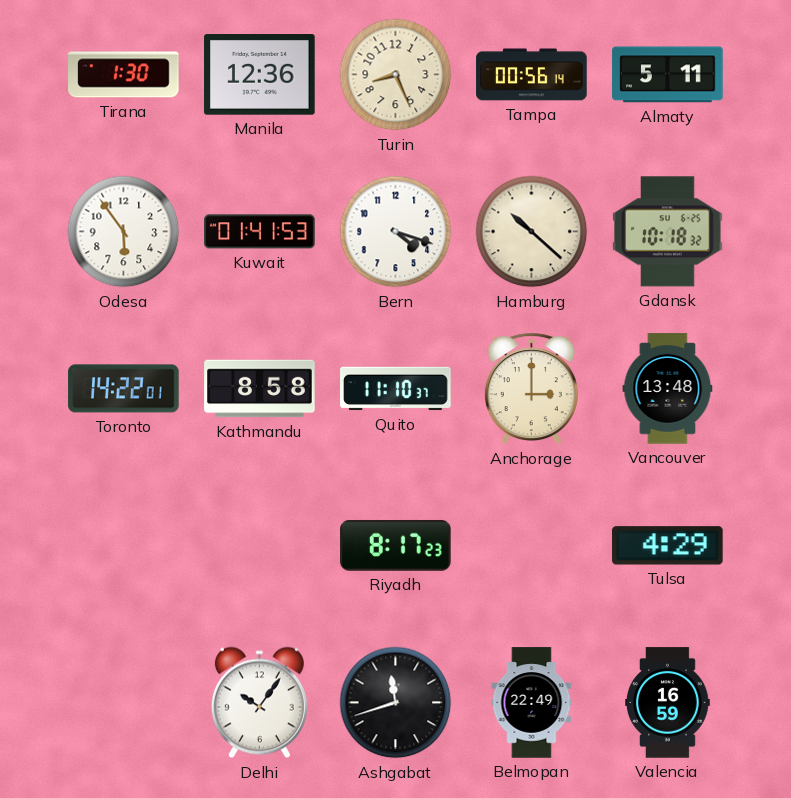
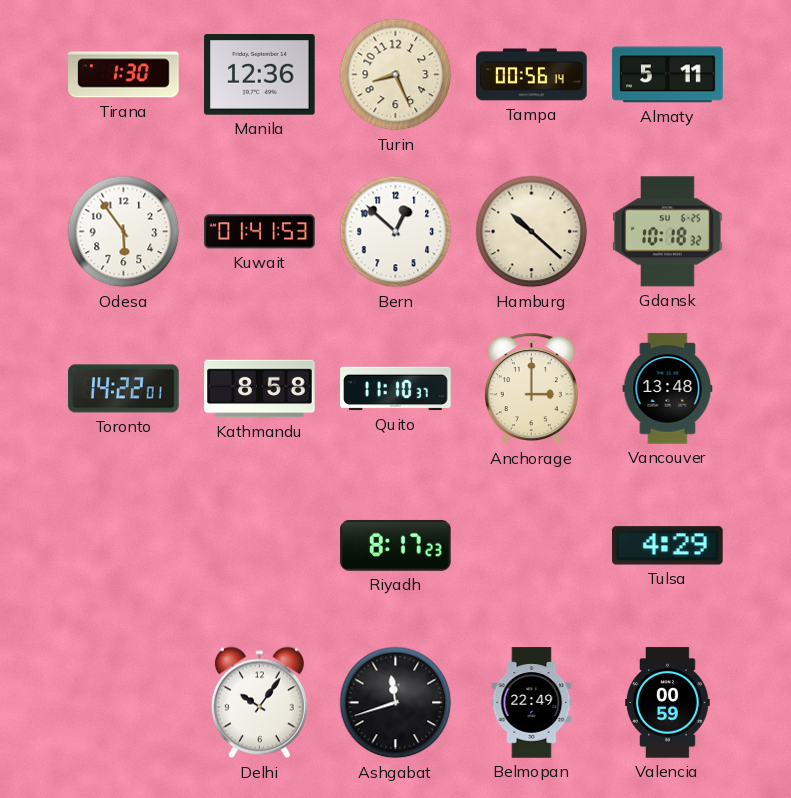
Bern: 4:18 -> 12:52
Valencia: 16:59 -> 00:59
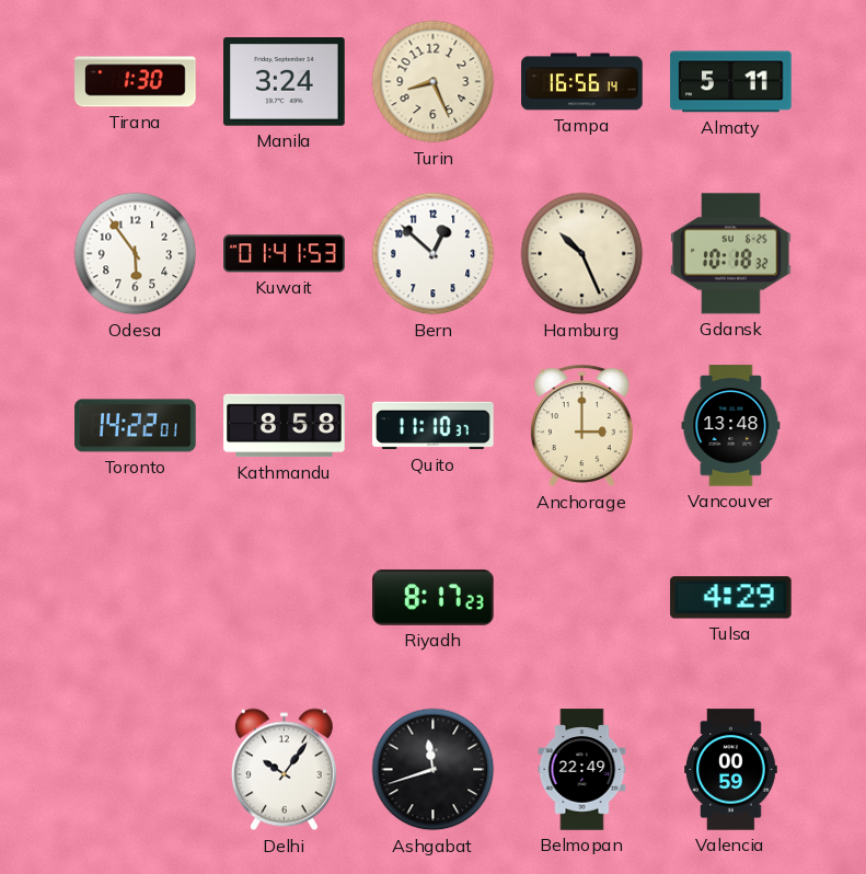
Manila: 12:36 -> 3:24
Tampa: 00:56 -> 16:56
Hamburg: 10:22 -> 10:26
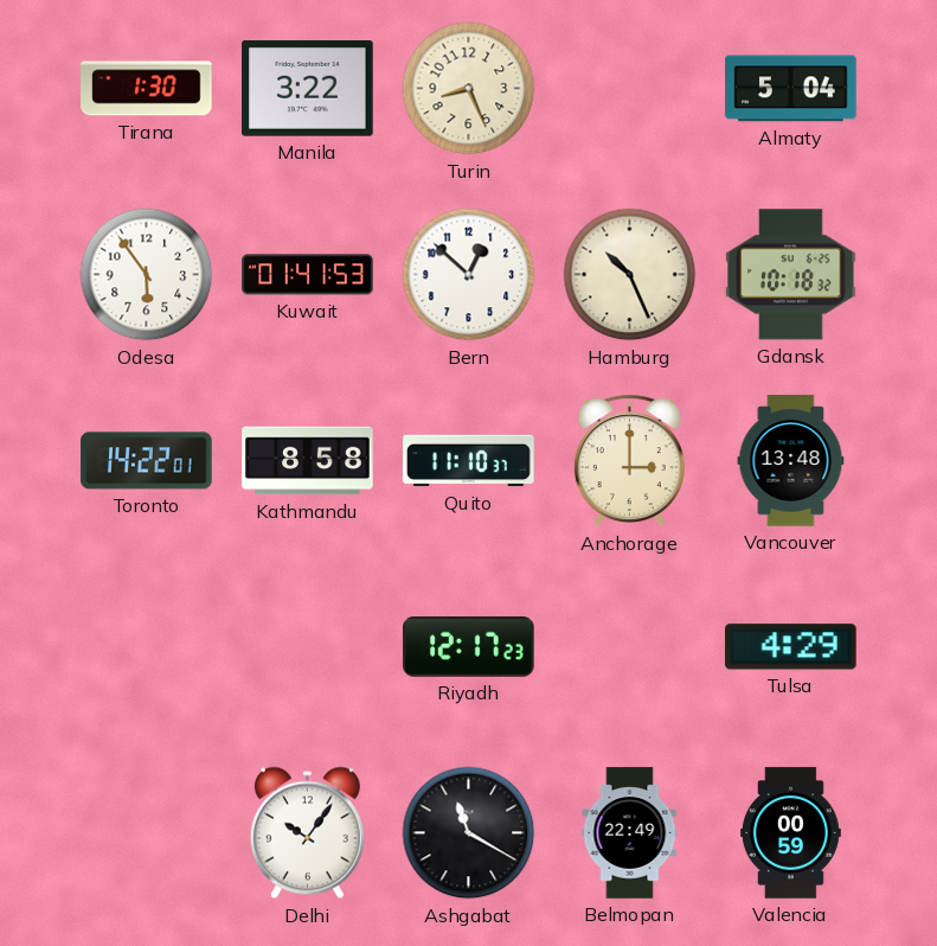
Manila: 3:24 -> 3:22
Tampa: 16:56 -> none
Almaty: 5:11 -> 5:04
Riyadh: 8:17 -> 12:17
Ashgabat: 11:42 -> 11:20
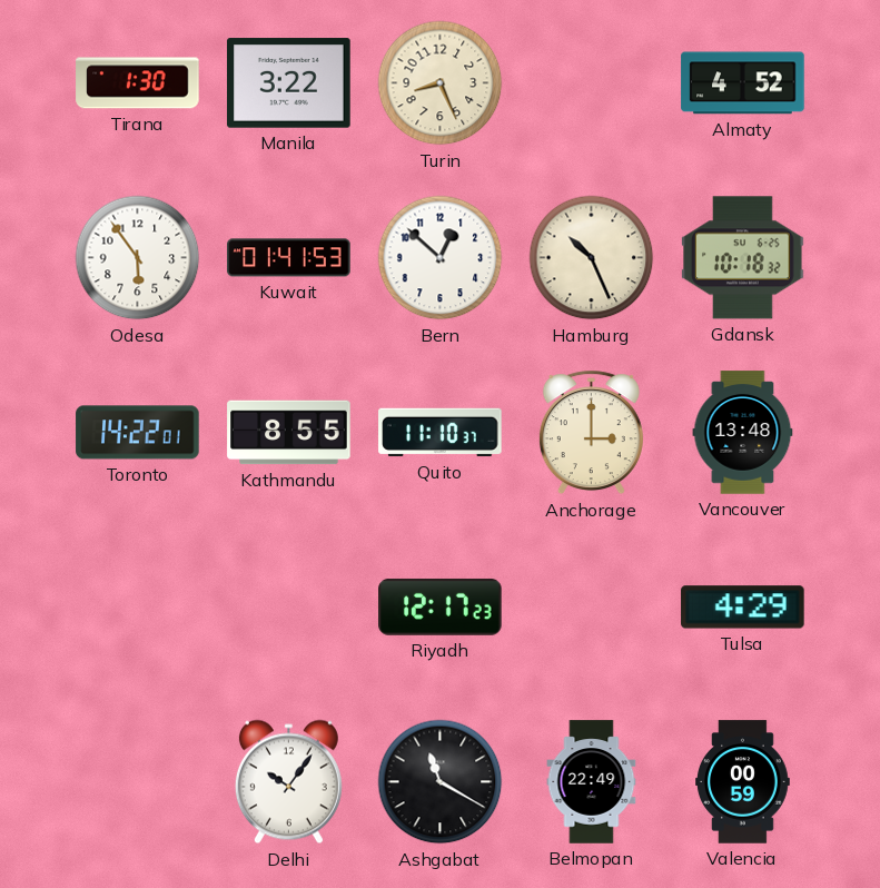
Almaty: 5:04 -> 4:52
Kathmandu: 8:58 -> 8:55
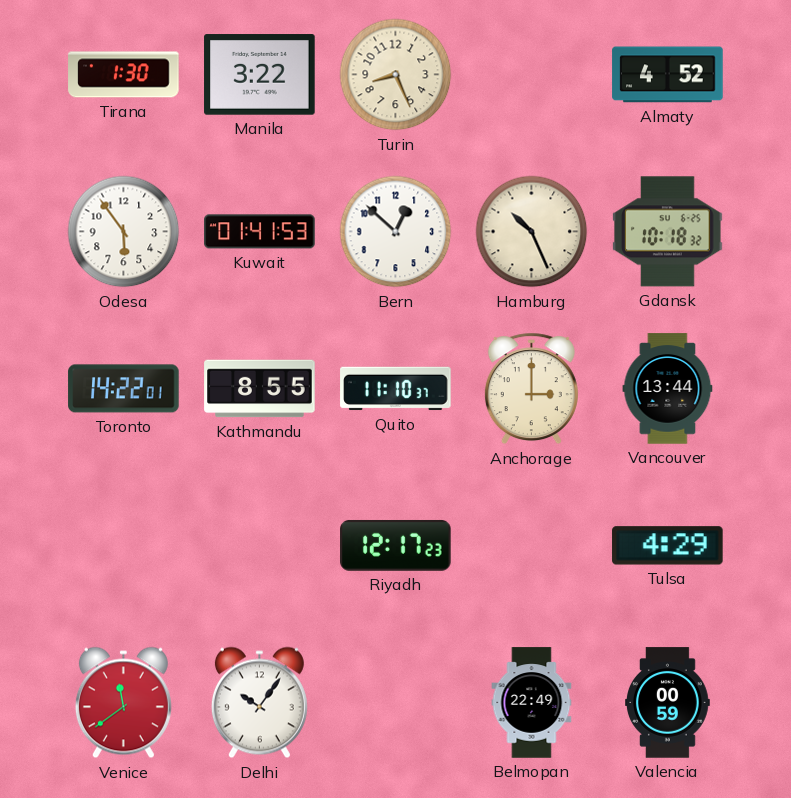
Vancouver: 13:48 -> 13:44
Venice: none -> 11:39
Ashgabat: 11:20 -> none
